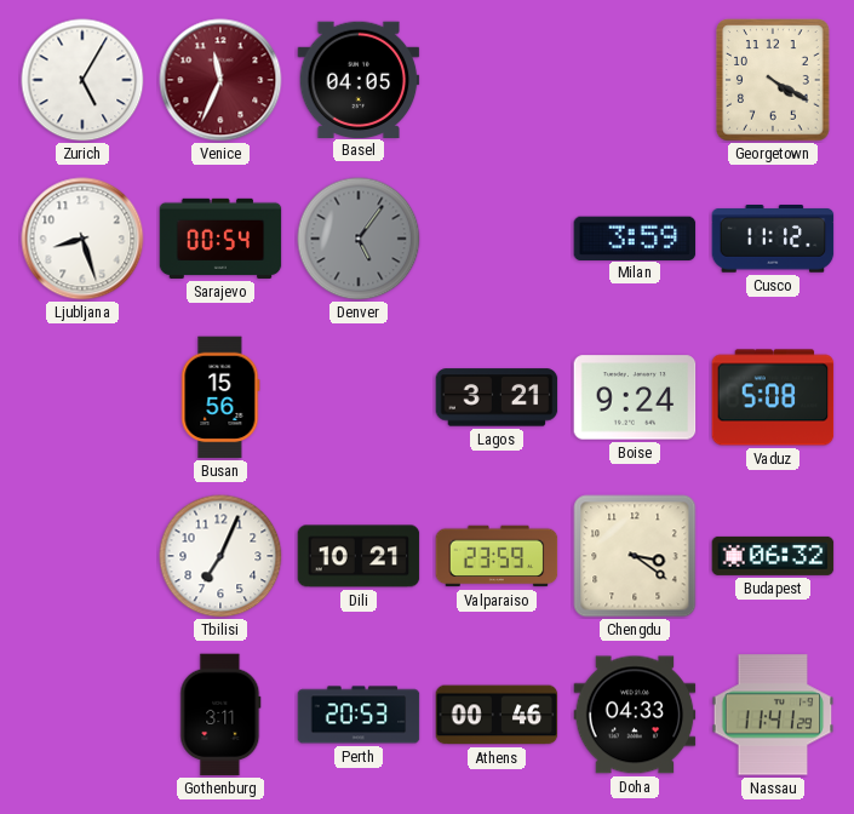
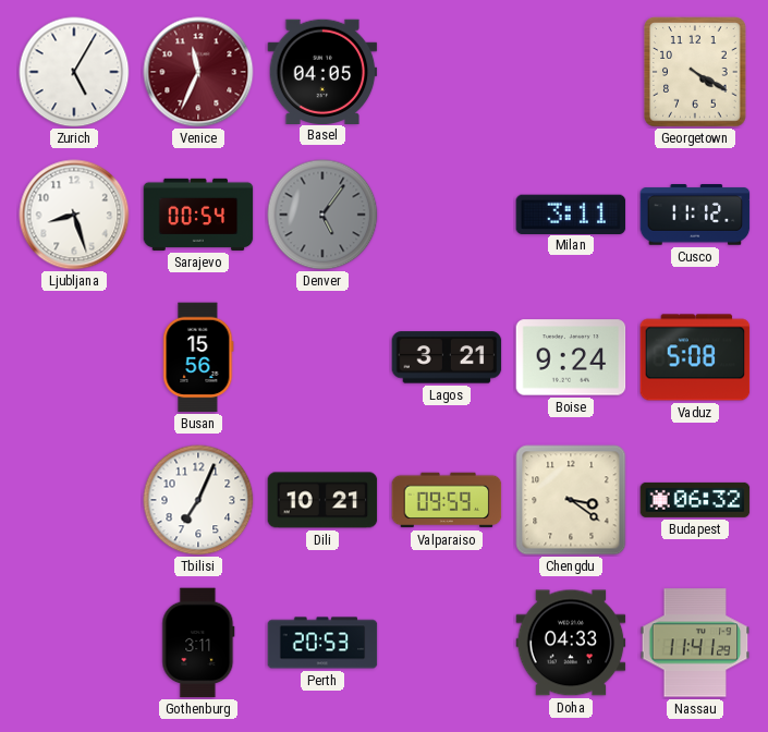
Milan: 3:59 -> 3:11
Valparaiso: 23:59 -> 09:59
Athens: 00:46 -> none
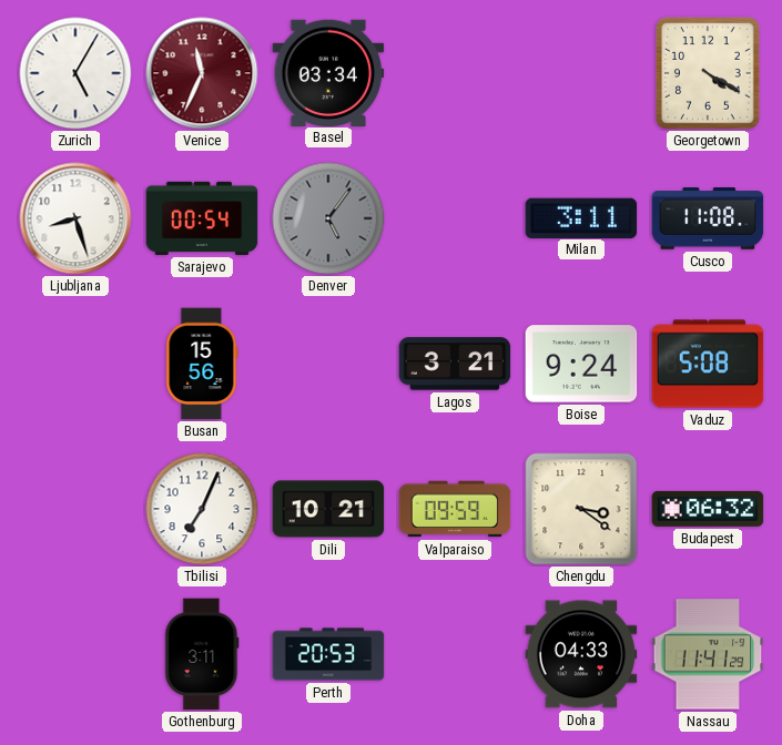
Basel: 04:05 -> 03:34
Cusco: 11:12 -> 11:08
